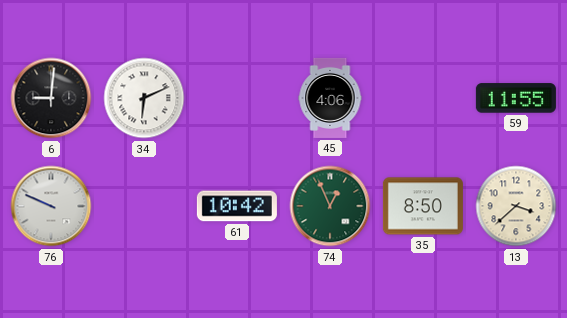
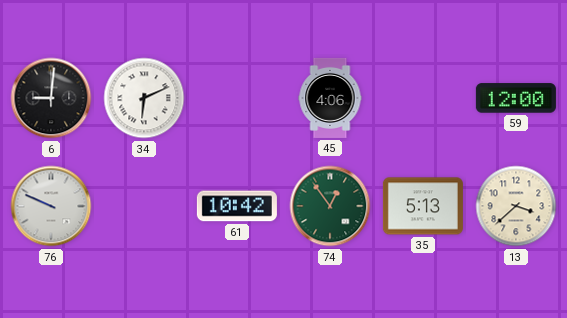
59: 11:55 -> 12:00
74: 12:56 -> 12:54
35: 8:50 -> 5:13
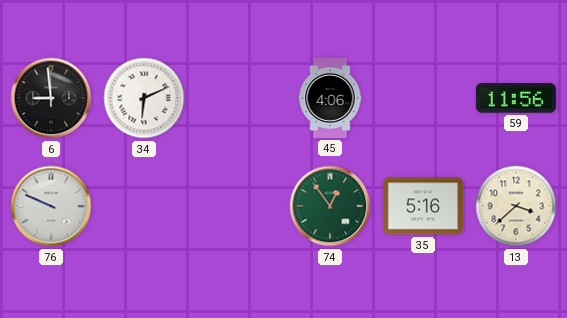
6: 9:01 -> 8:59
59: 12:00 -> 11:56
61: 10:42 -> none
35: 5:13 -> 5:16
